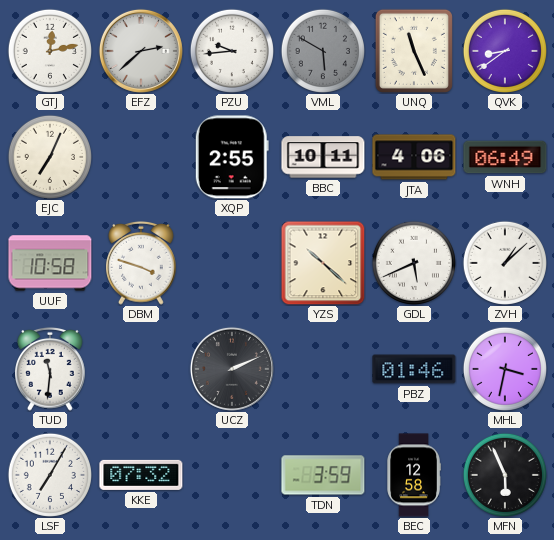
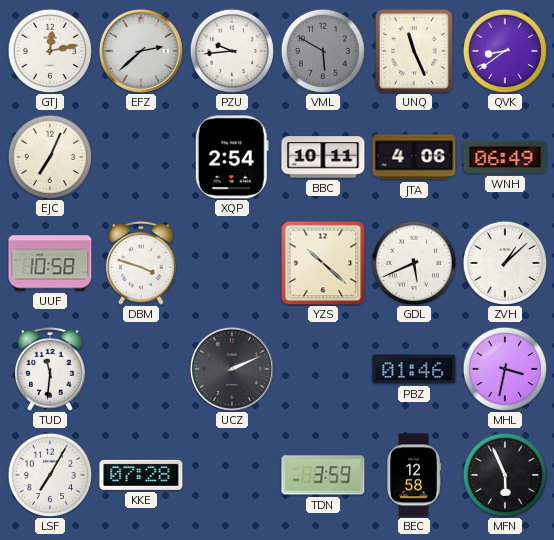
XQP: 2:55 -> 2:54
KKE: 07:32 -> 07:28
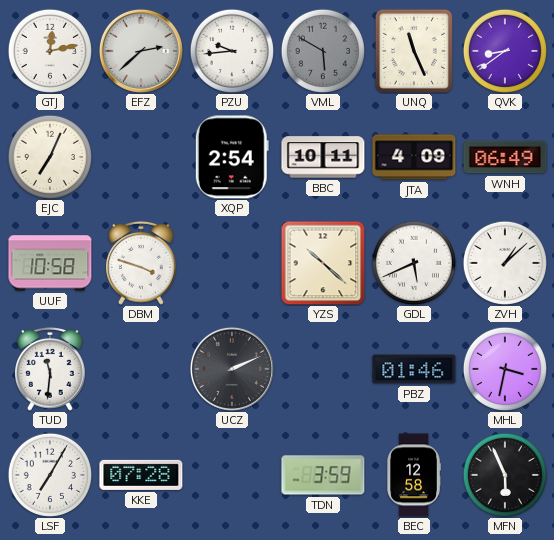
JTA: 4:06 -> 4:09
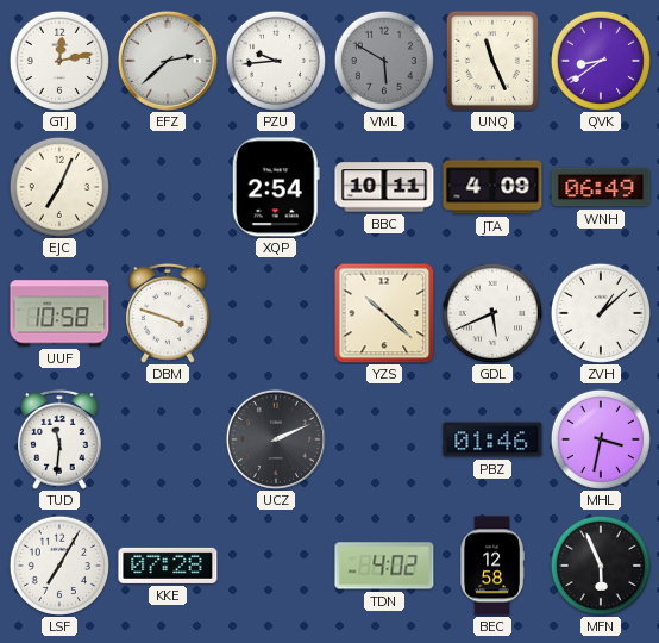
TDN: 3:59 -> 4:02
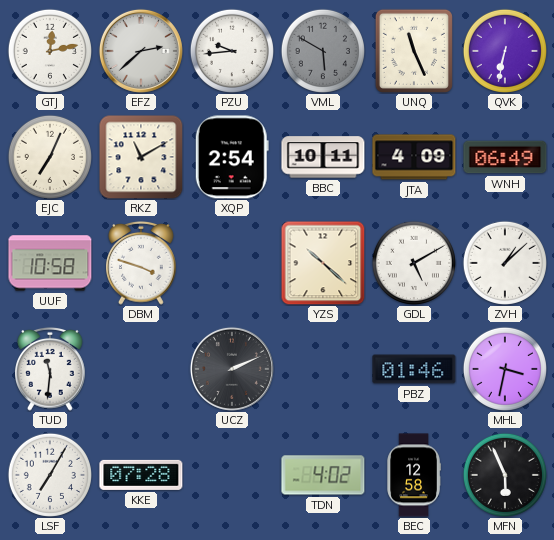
QVK: 8:39 -> 6:32
RKZ: none -> 11:10
GDL: 5:41 -> 5:10
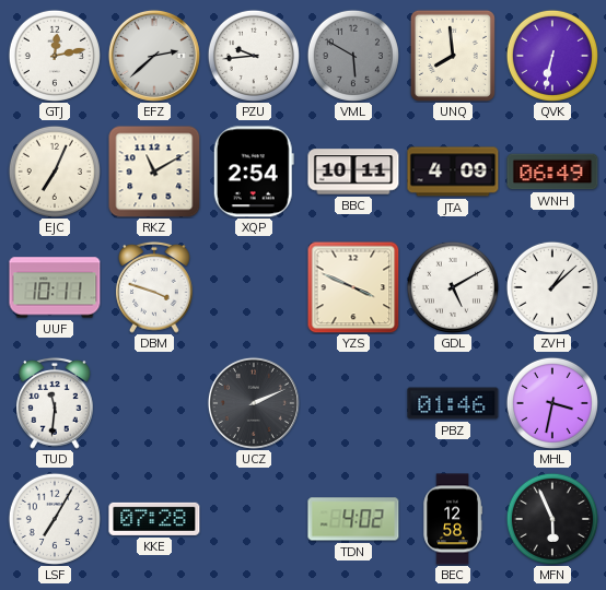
UNQ: 11:26 -> 7:59
UUF: 10:58 -> 10:11
YZS: 10:22 -> 3:49
